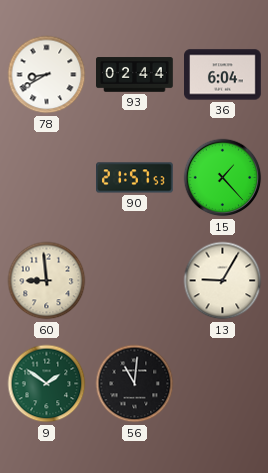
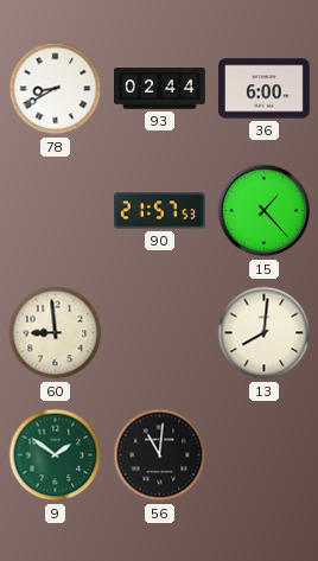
36: 6:04 -> 6:00
13: 9:05 -> 8:01
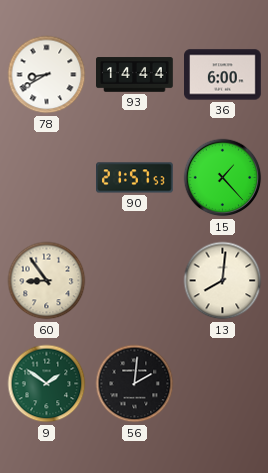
93: 02:44 -> 14:44
60: 8:59 -> 8:54
56: 11:01 -> 2:01
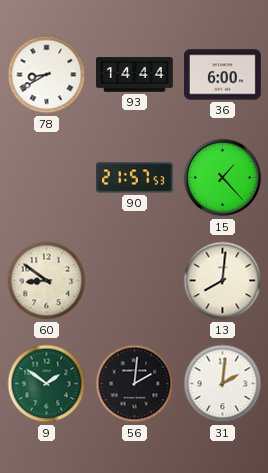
60: 8:54 -> 8:51
31: none -> 2:01
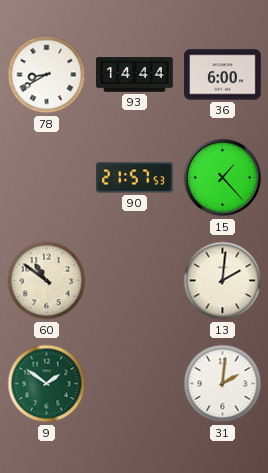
60: 8:51 -> 10:51
13: 8:01 -> 2:01
56: 2:01 -> none
